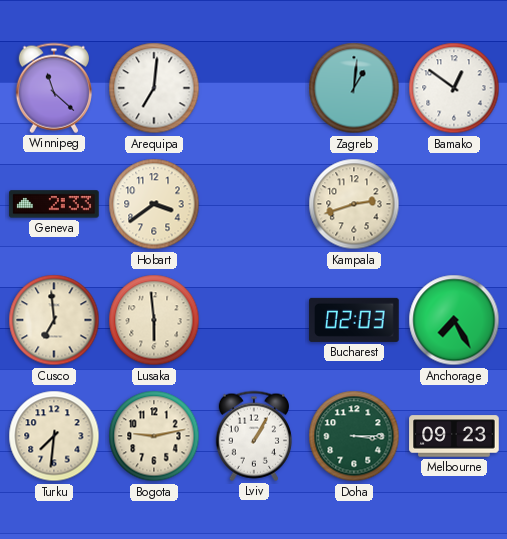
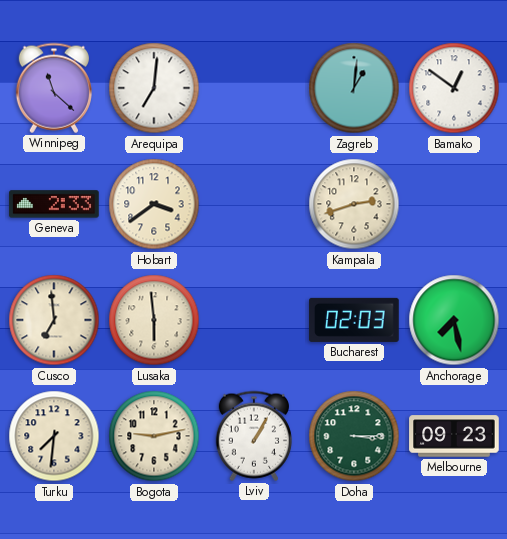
Anchorage: 7:25 -> 7:28
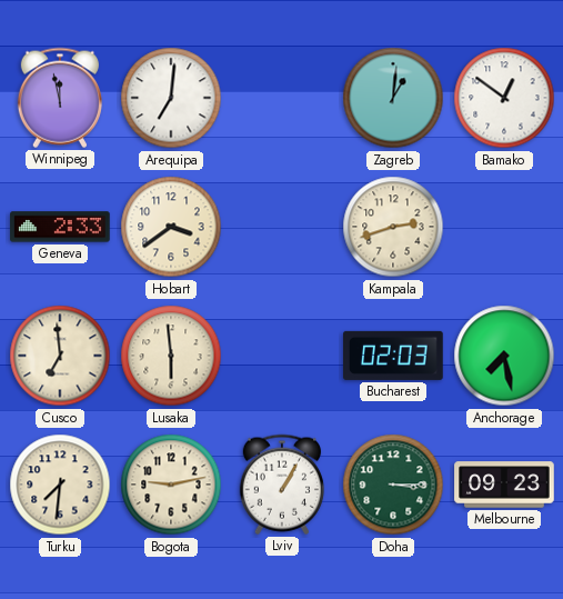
Winnipeg: 11:22 -> 11:58
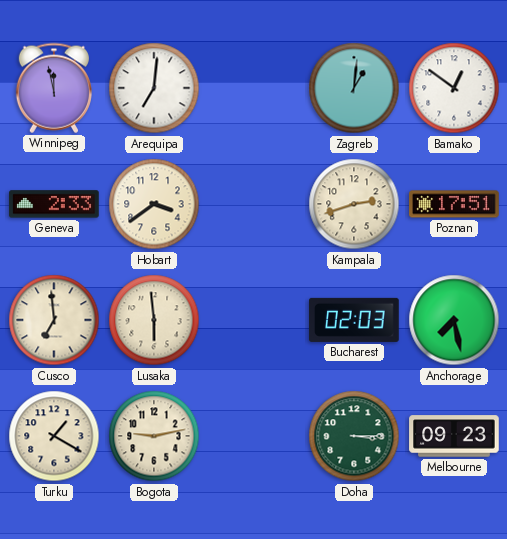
Poznan: none -> 17:51
Turku: 7:31 -> 1:20
Lviv: 1:05 -> none
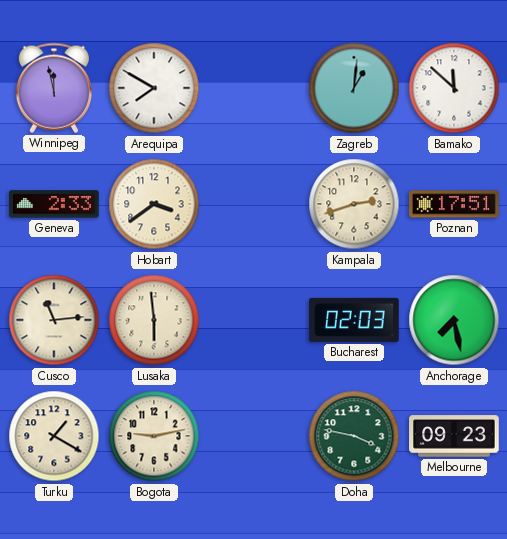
Arequipa: 7:01 -> 7:50
Bamako: 12:51 -> 11:52
Cusco: 6:59 -> 11:14
Doha: 3:15 -> 3:47
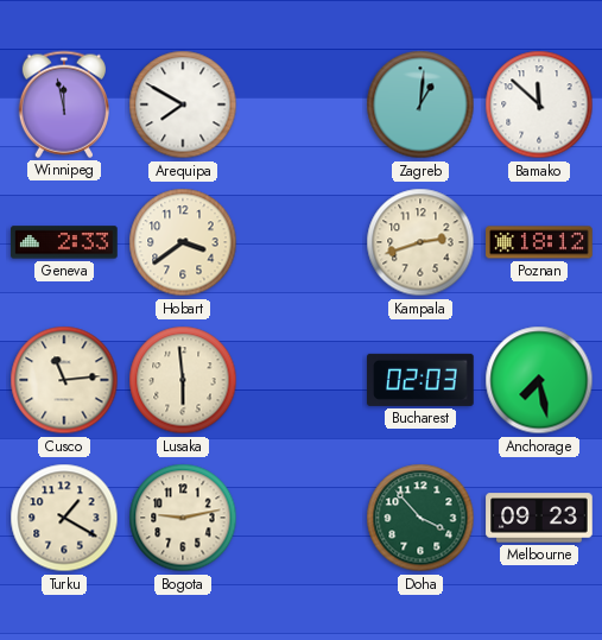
Poznan: 17:51 -> 18:12
Doha: 3:47 -> 3:53
